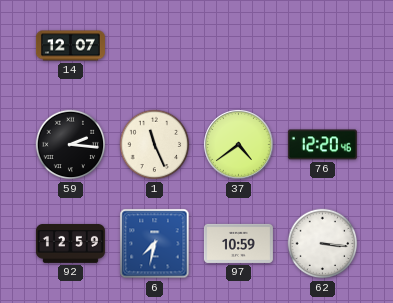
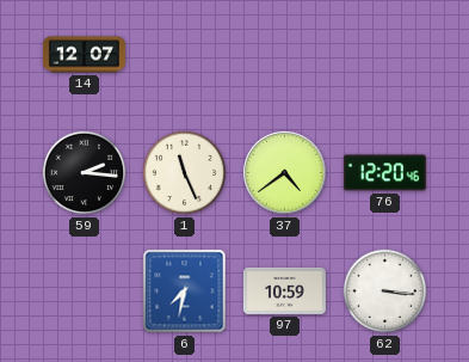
92: 12:59 -> none
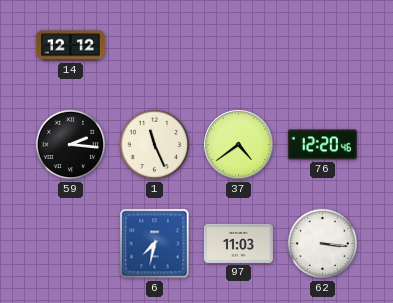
14: 12:07 -> 12:12
97: 10:59 -> 11:03
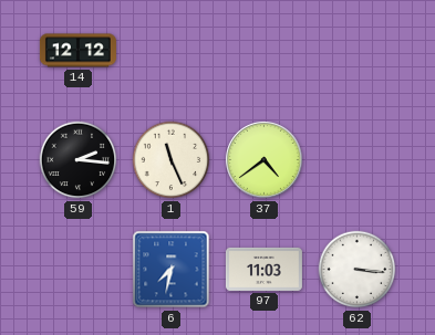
76: 12:20 -> none
